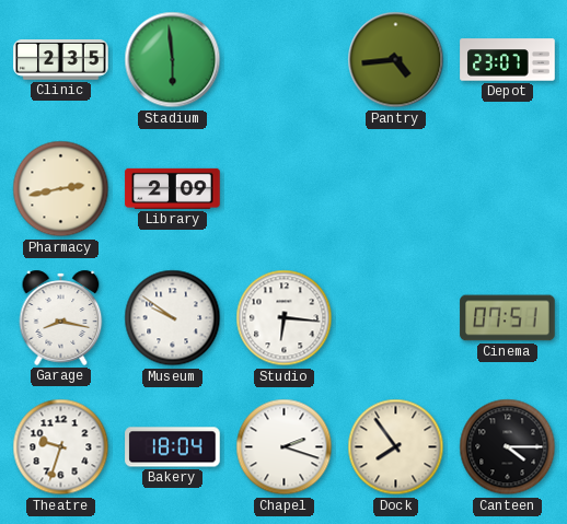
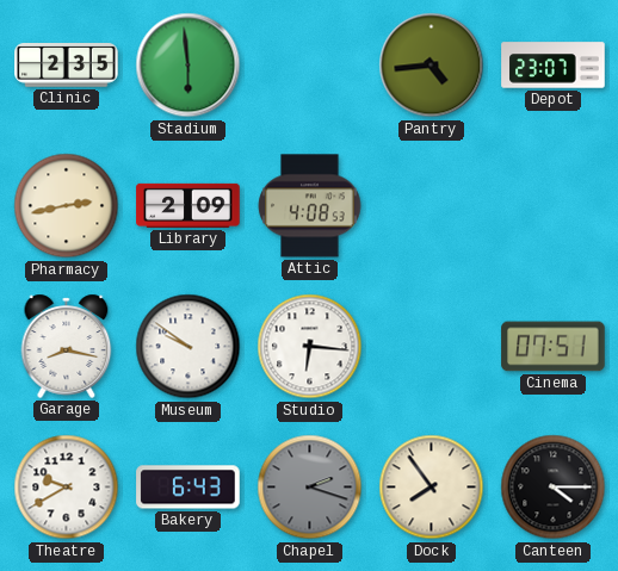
Attic: none -> 4:08
Theatre: 9:33 -> 9:40
Bakery: 18:04 -> 6:43
Chapel dial: white -> grey
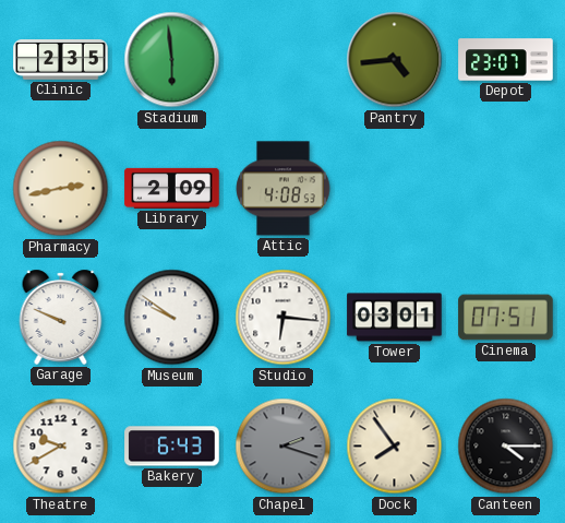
Garage: 8:17 -> 9:49
Tower: none -> 03:01
